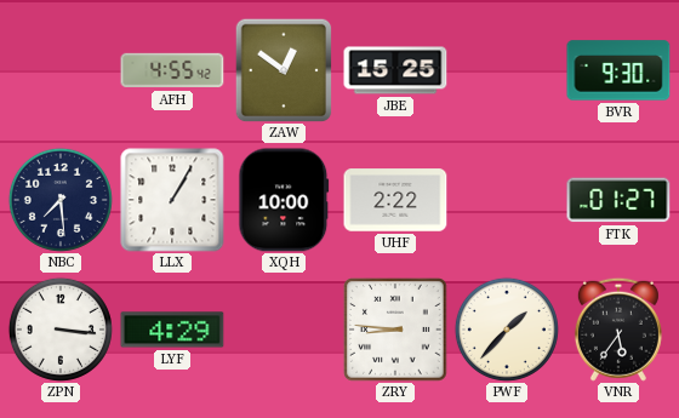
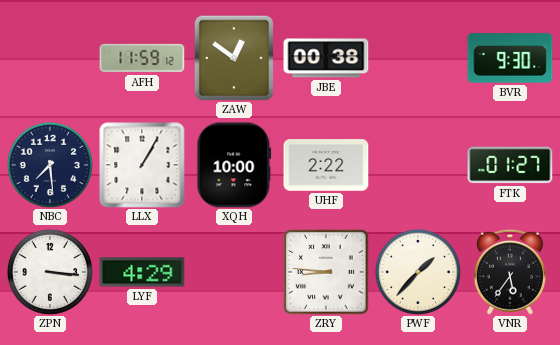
AFH: 4:55 -> 11:59
JBE: 15:25 -> 00:38
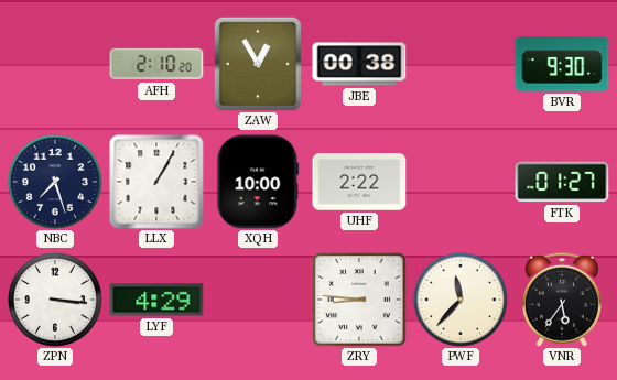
AFH: 11:59 -> 2:10
ZAW: 12:51 -> 12:55
NBC: 7:29 -> 7:27
PWF: 1:37 -> 11:37
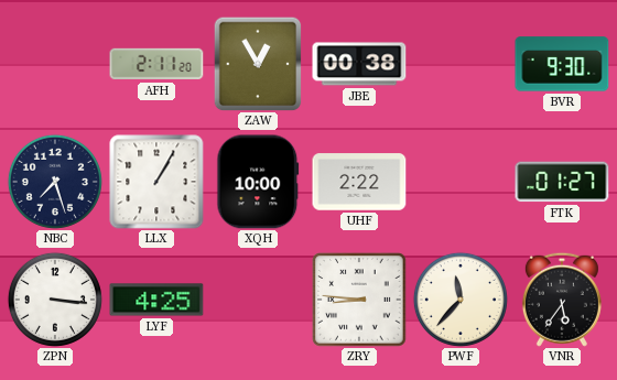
AFH: 2:10 -> 2:11
LYF: 4:29 -> 4:25
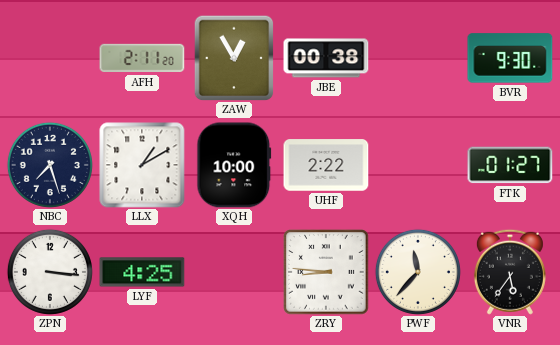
LLX: 1:05 -> 1:10
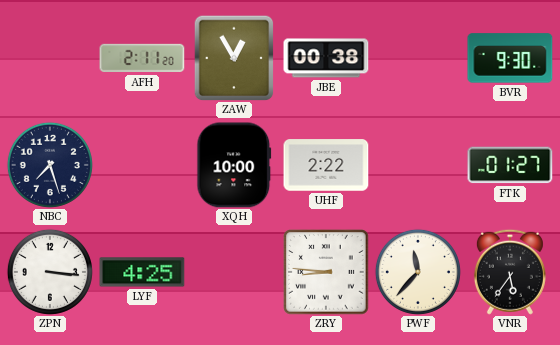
LLX: 1:10 -> none
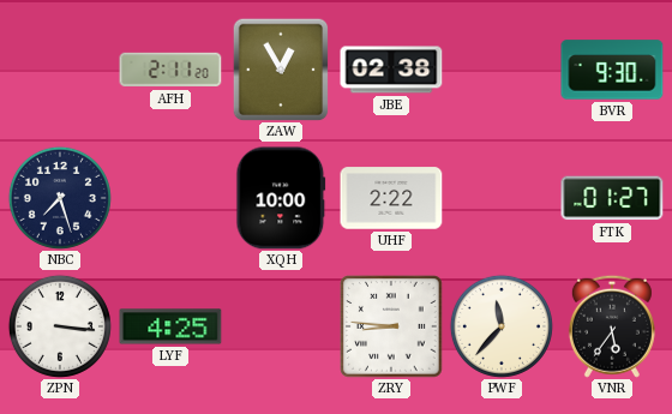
JBE: 00:38 -> 02:38
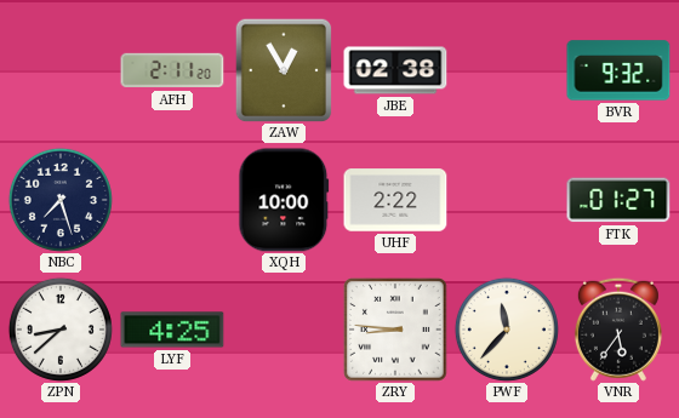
BVR: 9:30 -> 9:32
ZPN: 3:16 -> 8:38
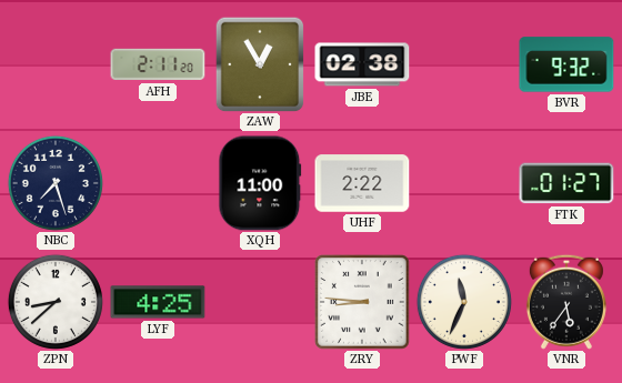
XQH: 10:00 -> 11:00
PWF: 11:37 -> 11:34
